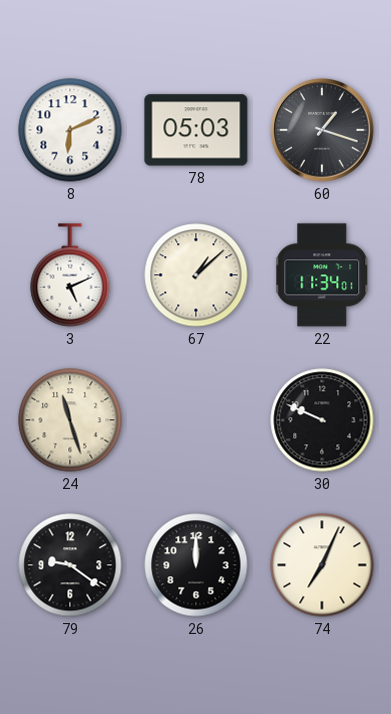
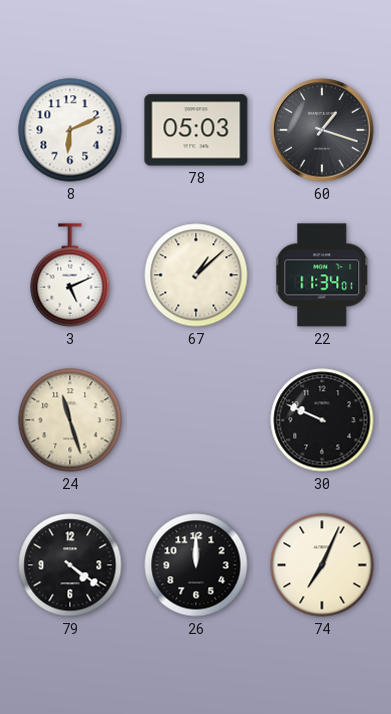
79: 9:21 -> 4:21
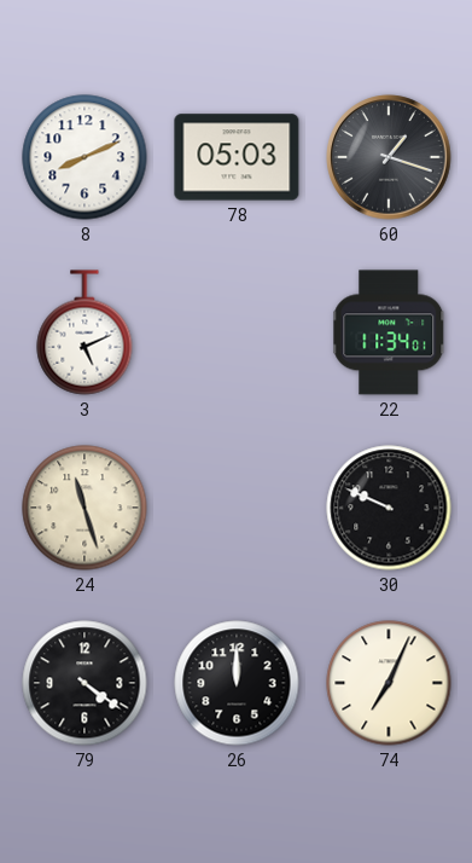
8: 6:11 -> 8:11
67: 1:08 -> none
